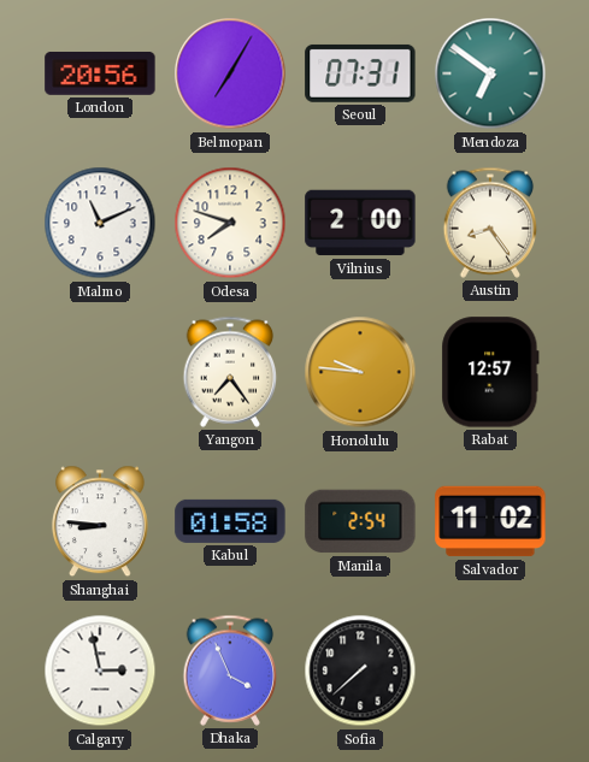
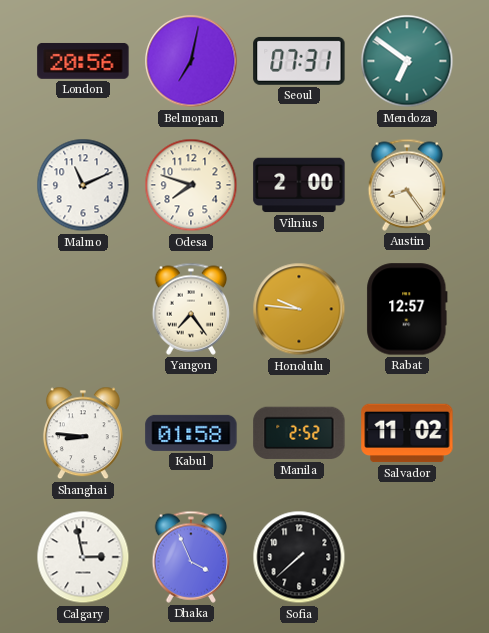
Belmopan: 7:05 -> 7:02
Manila: 2:54 -> 2:52
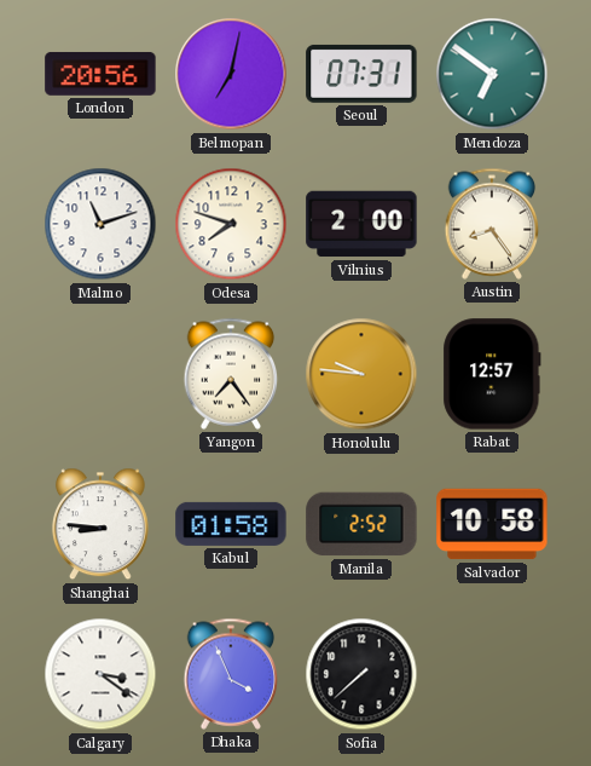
Malmo: 11:11 -> 11:12
Salvador: 11:02 -> 10:58
Calgary: 2:58 -> 3:21
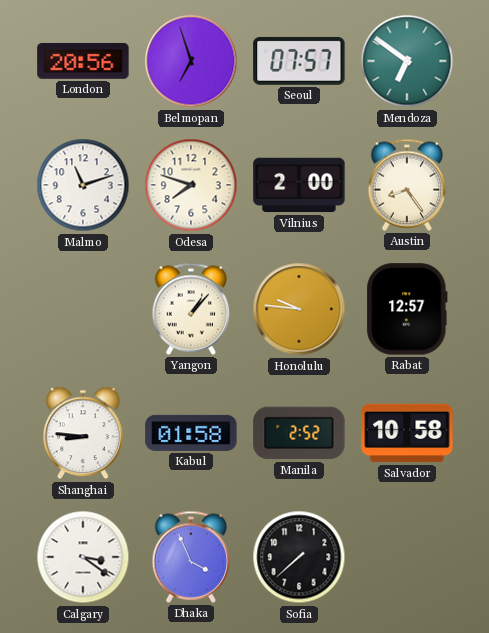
Belmopan: 7:02 -> 6:57
Seoul: 07:31 -> 07:57
Yangon: 7:24 -> 1:07
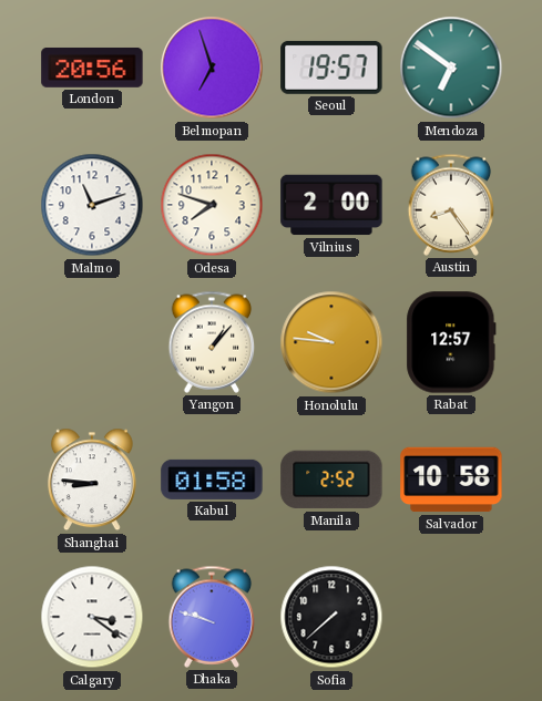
Seoul: 07:57 -> 19:57
Dhaka: 3:56 -> 9:48
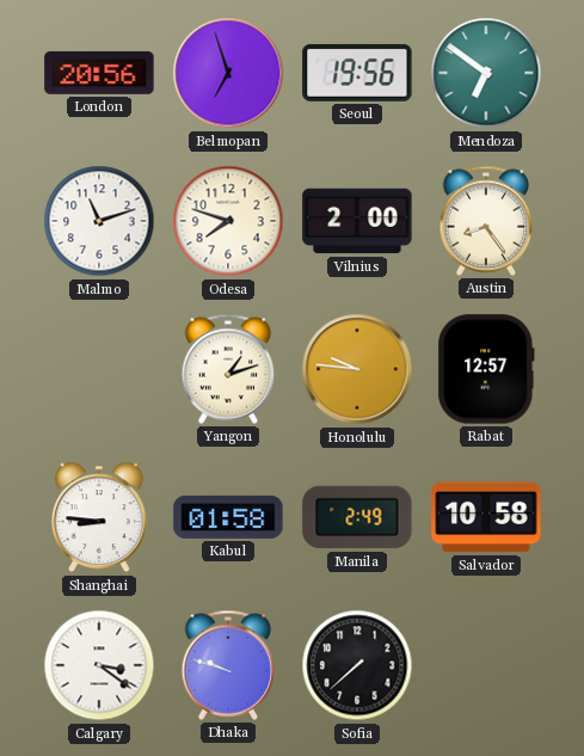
Seoul: 19:57 -> 19:56
Yangon: 1:07 -> 1:12
Manila: 2:52 -> 2:49
